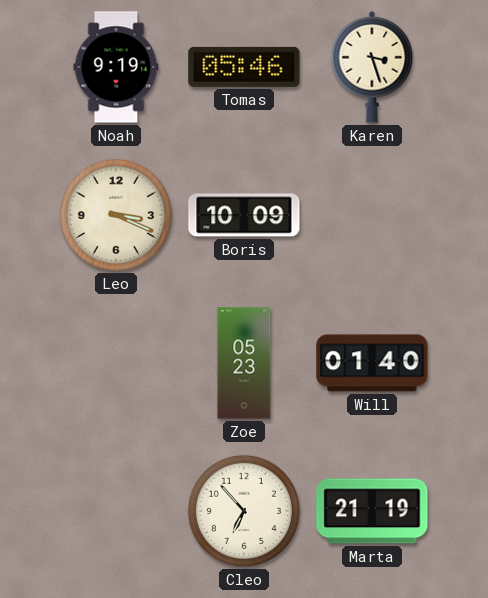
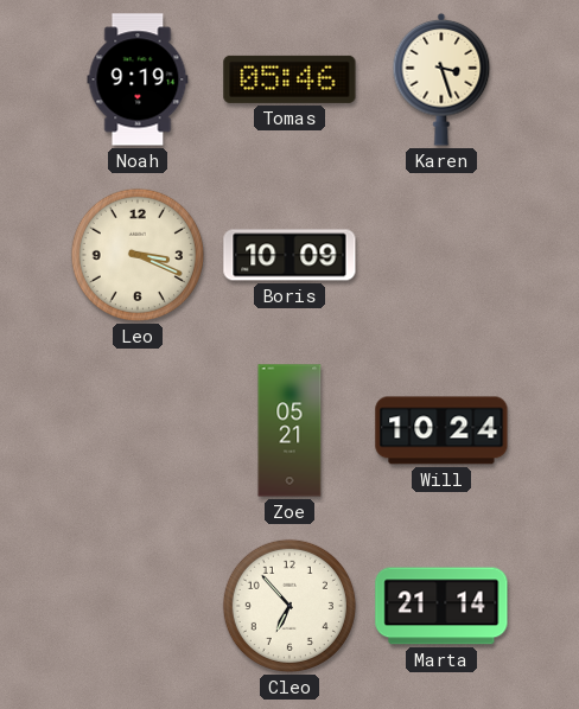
Zoe: 05:23 -> 05:21
Will: 01:40 -> 10:24
Marta: 21:19 -> 21:14
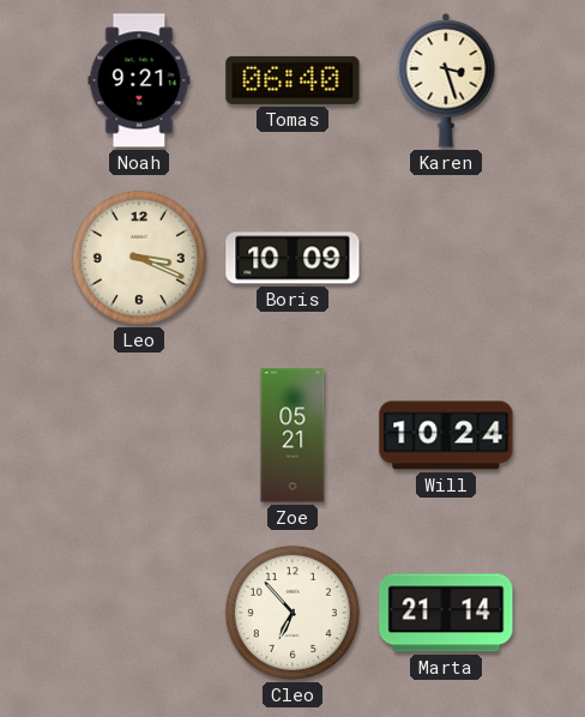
Noah: 9:19 -> 9:21
Tomas: 05:46 -> 06:40
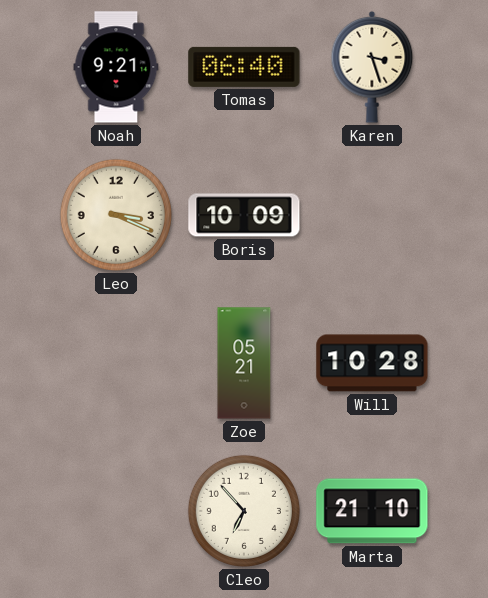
Will: 10:24 -> 10:28
Marta: 21:14 -> 21:10
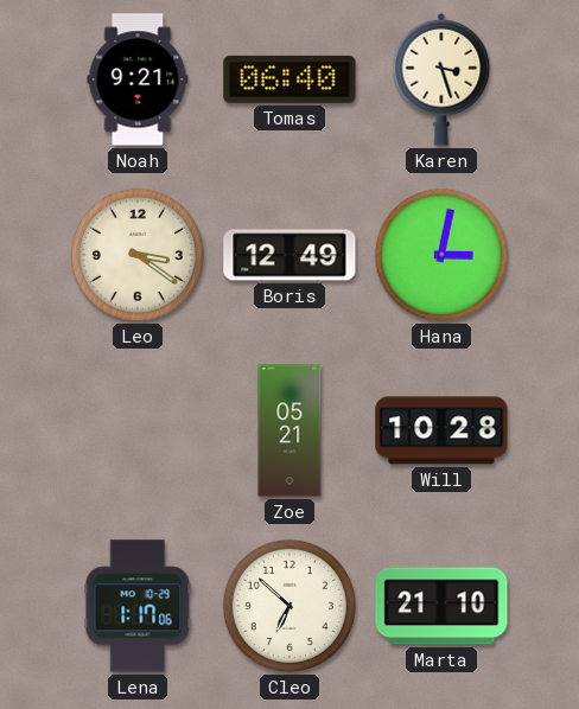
Leo: 3:19 -> 3:21
Boris: 10:09 -> 12:49
Hana: none -> 3:02
Lena: none -> 1:17
Cleo: 6:53 -> 6:52
